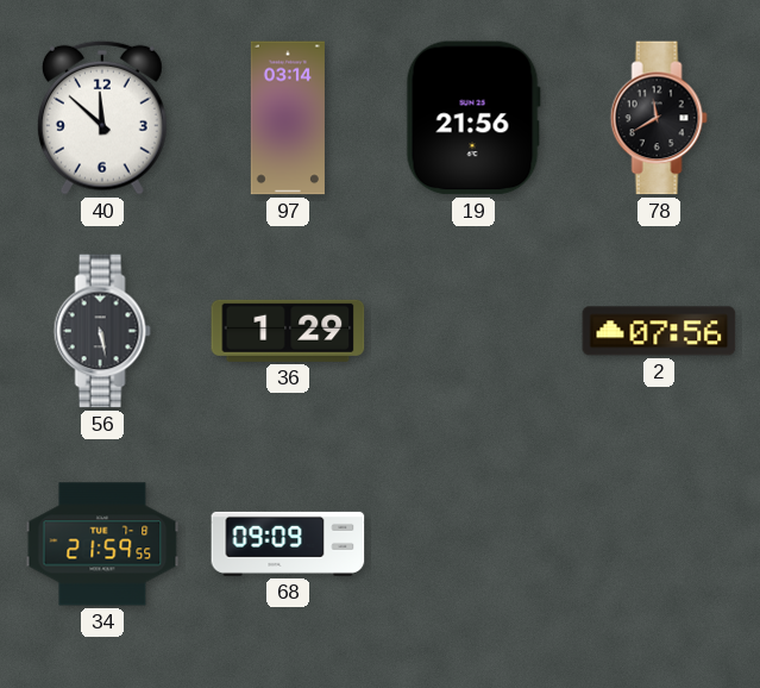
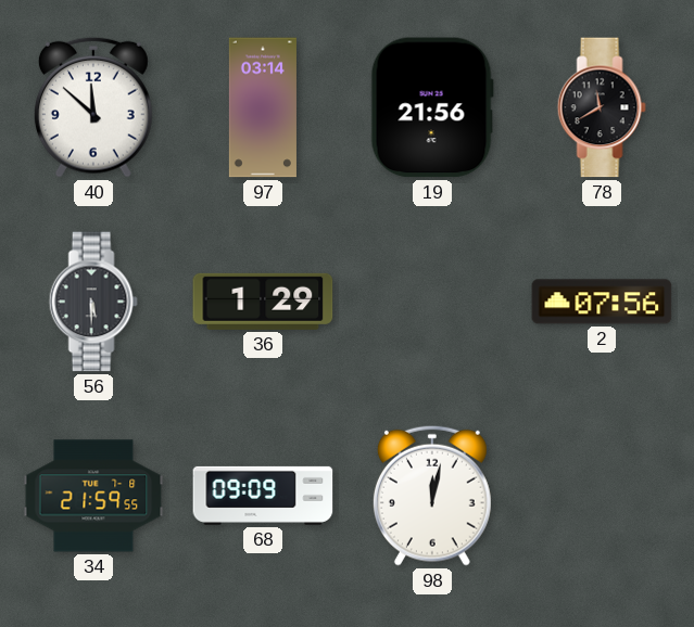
56: 5:28 -> 5:30
98: none -> 12:02
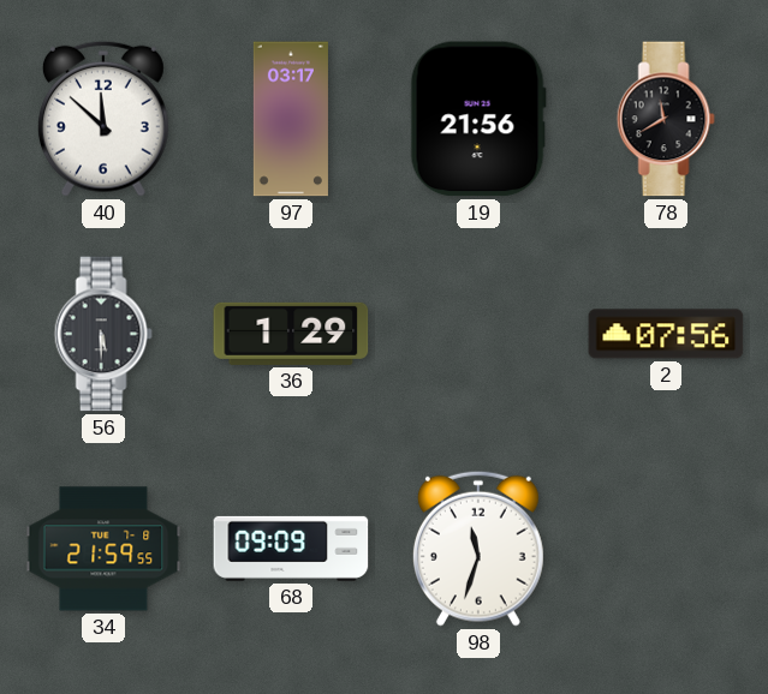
97: 03:14 -> 03:17
98: 12:02 -> 11:33
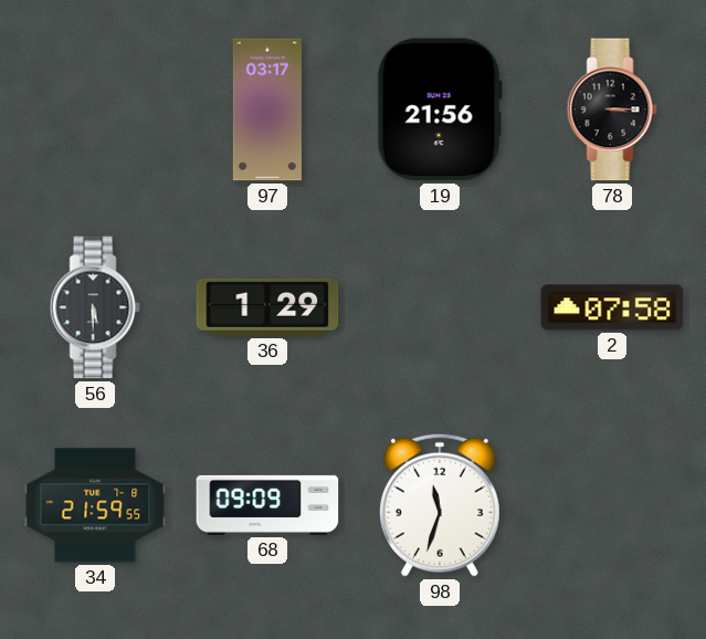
40: 11:52 -> none
78: 11:40 -> 3:15
2: 07:56 -> 07:58
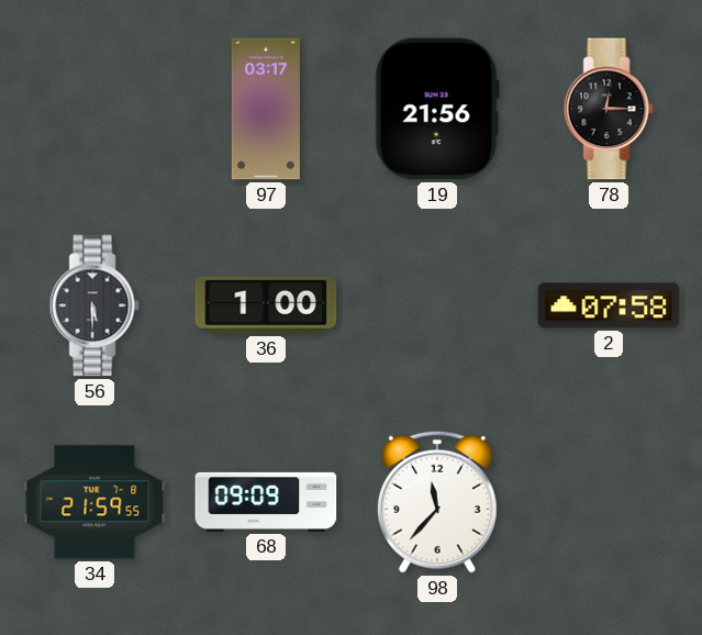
78: 3:15 -> 12:15
36: 1:29 -> 1:00
98: 11:33 -> 11:37
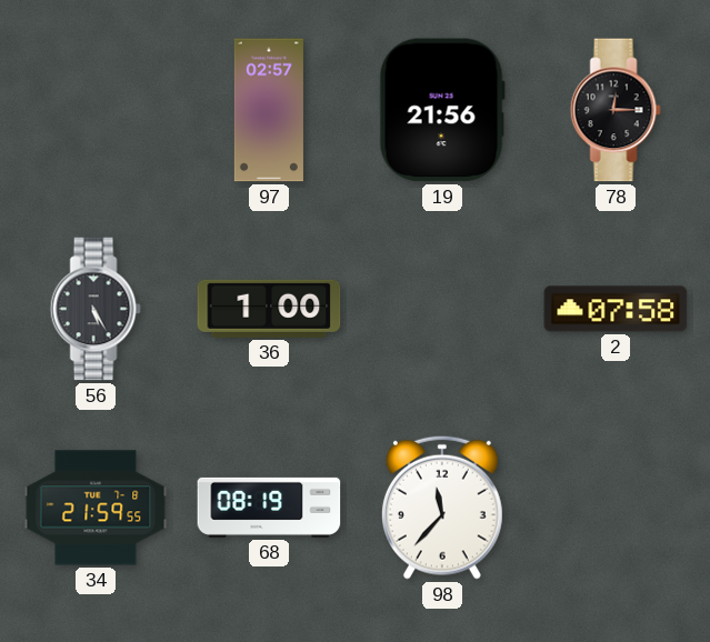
97: 03:17 -> 02:57
56: 5:30 -> 5:25
68: 09:09 -> 08:19
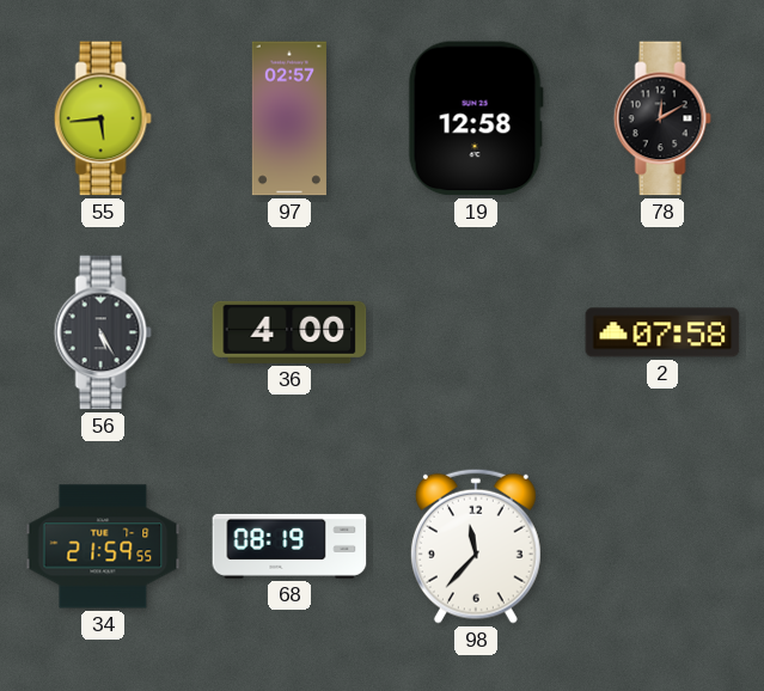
55: none -> 5:44
19: 21:56 -> 12:58
78: 12:15 -> 12:10
36: 1:00 -> 4:00
